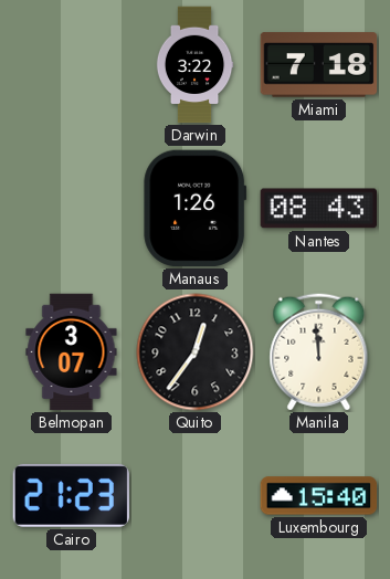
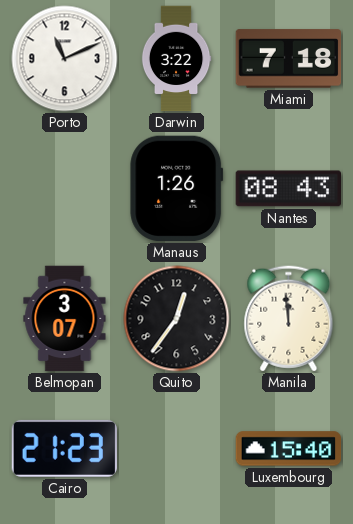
Porto: none -> 11:11
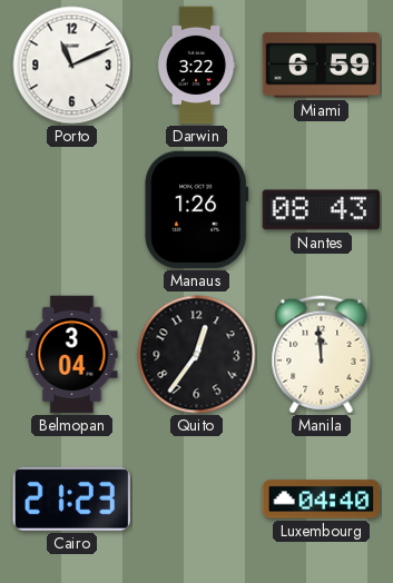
Miami: 7:18 -> 6:59
Belmopan: 3:07 -> 3:04
Luxembourg: 15:40 -> 04:40
